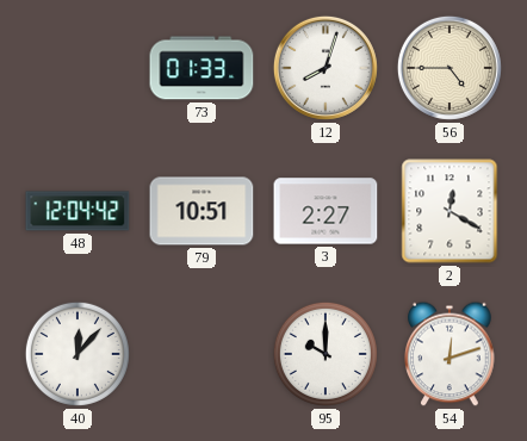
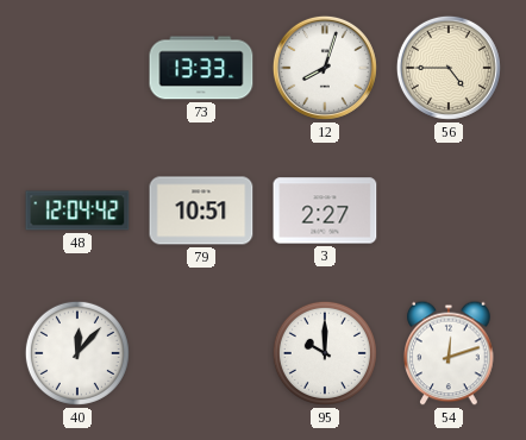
73: 01:33 -> 13:33
2: 12:20 -> none
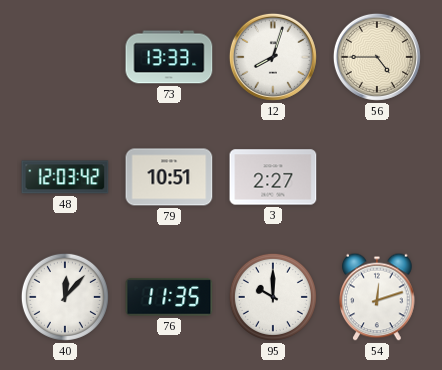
48: 12:04 -> 12:03
76: none -> 11:35
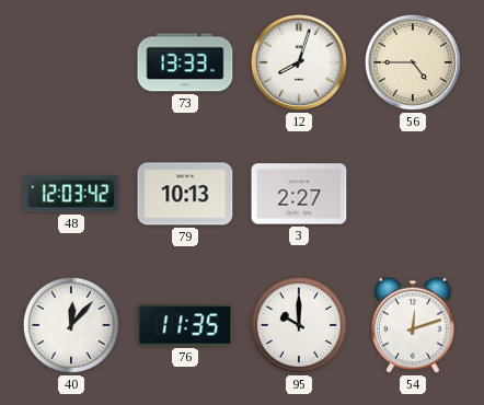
79: 10:51 -> 10:13
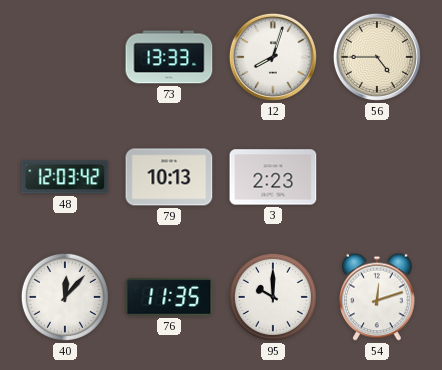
3: 2:27 -> 2:23
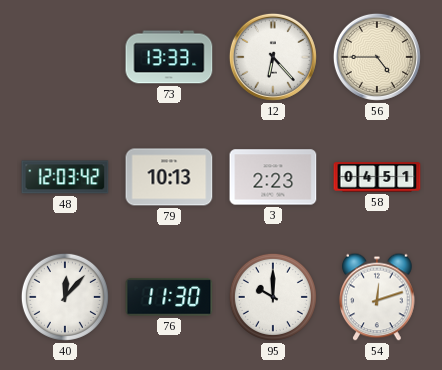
12: 8:03 -> 6:23
58: none -> 04:51
76: 11:35 -> 11:30
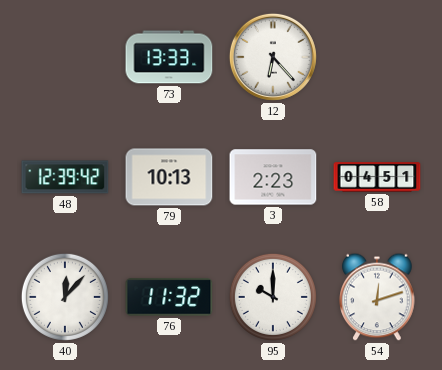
56: 4:45 -> none
48: 12:03 -> 12:39
76: 11:30 -> 11:32
